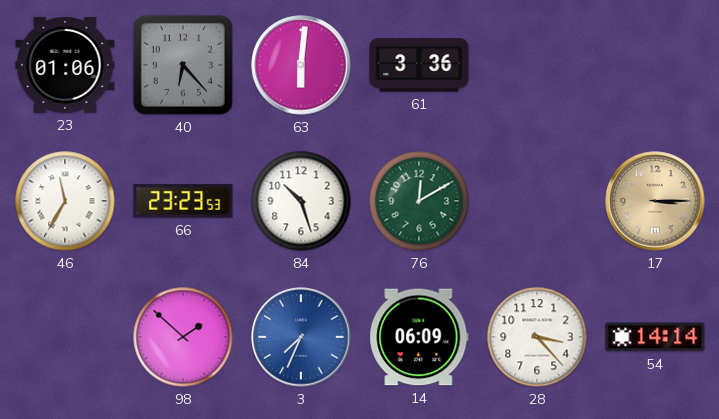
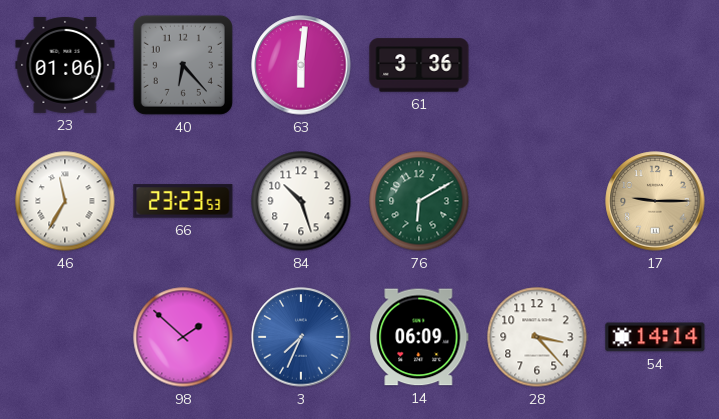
76: 12:10 -> 6:10
17: 3:15 -> 9:15
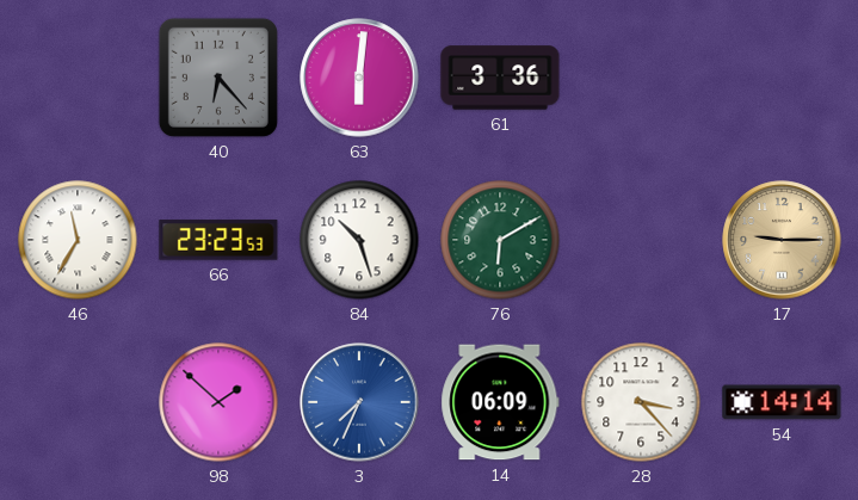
23: 01:06 -> none
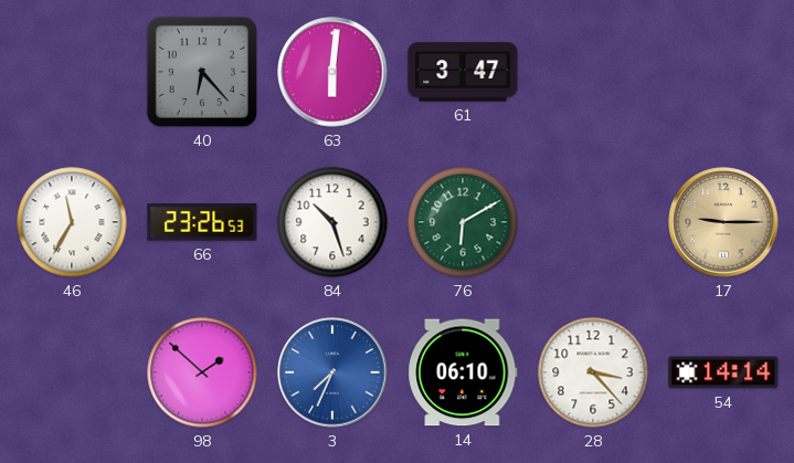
61: 3:36 -> 3:47
66: 23:23 -> 23:26
14: 06:09 -> 06:10
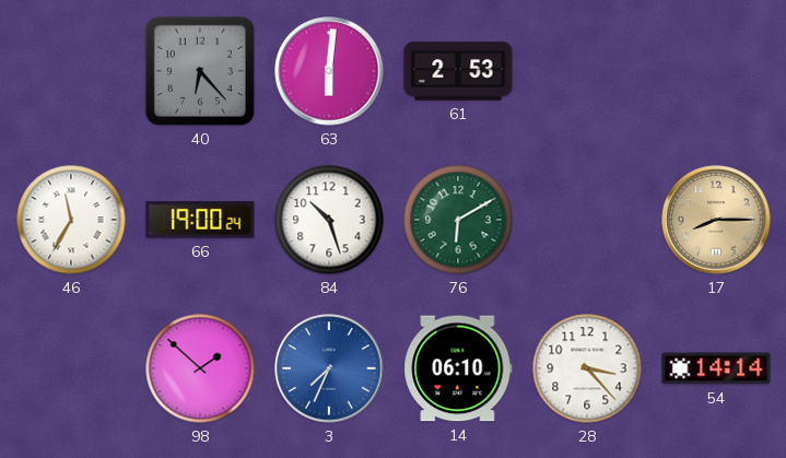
61: 3:47 -> 2:53
66: 23:26 -> 19:00
17: 9:15 -> 8:15
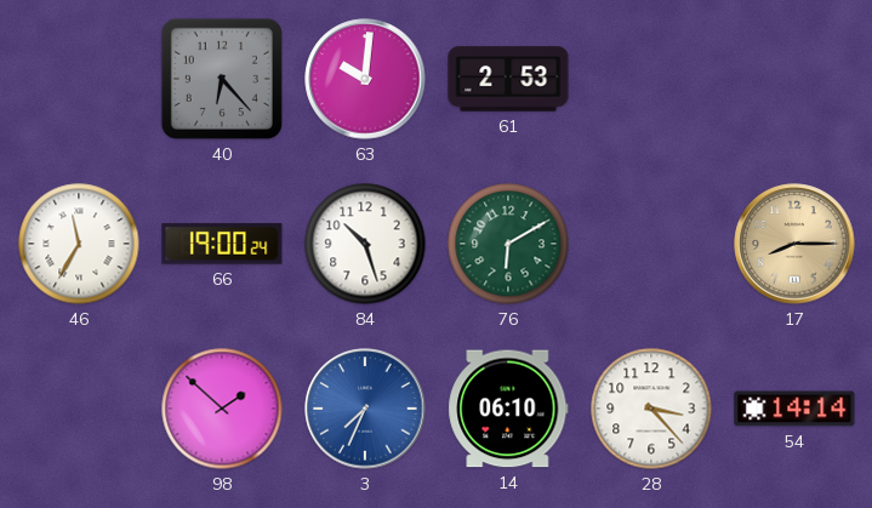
63: 6:01 -> 10:01
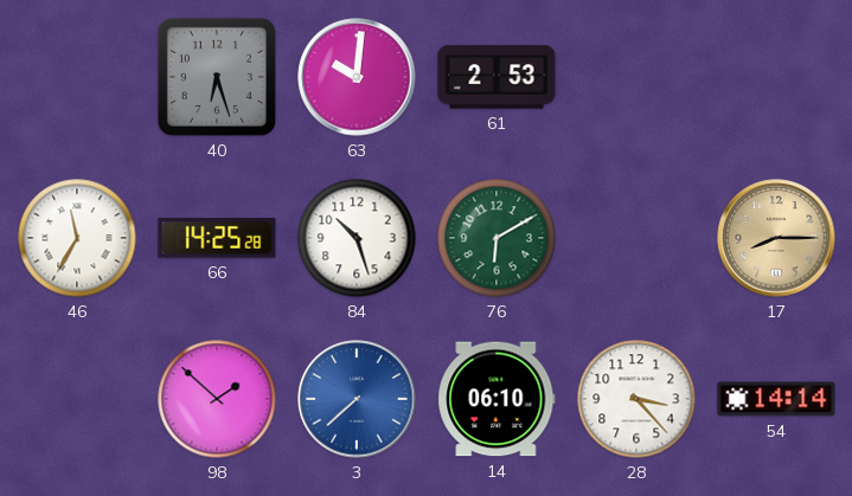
40: 6:23 -> 6:27
66: 19:00 -> 14:25
3: 7:34 -> 7:38
